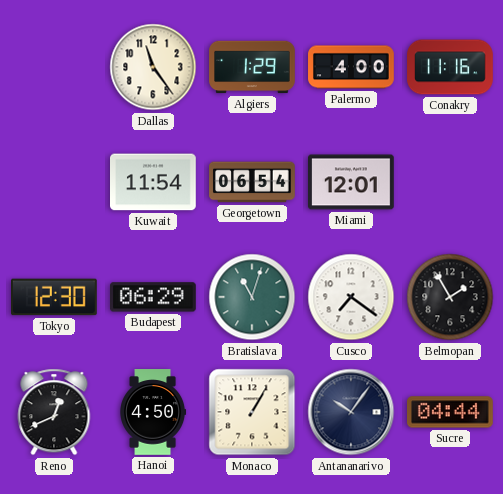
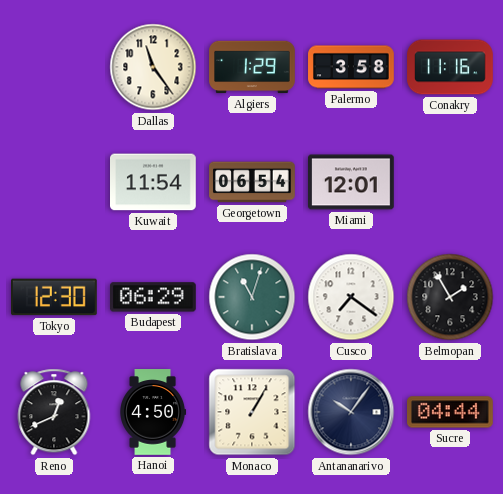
Palermo: 4:00 -> 3:58
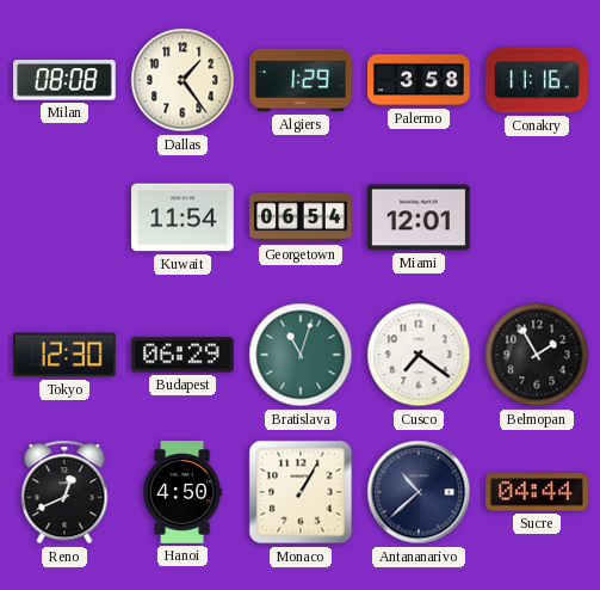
Milan: none -> 08:08
Dallas: 11:24 -> 1:24
Antananarivo: 10:06 -> 10:38
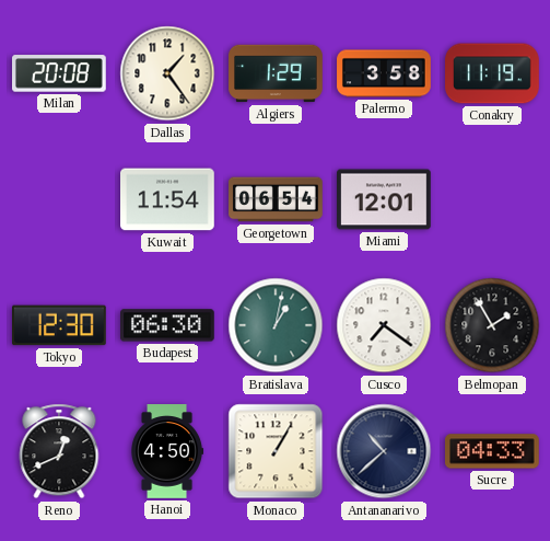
Milan: 08:08 -> 20:08
Conakry: 11:16 -> 11:19
Budapest: 06:29 -> 06:30
Bratislava: 11:03 -> 1:02
Sucre: 04:44 -> 04:33
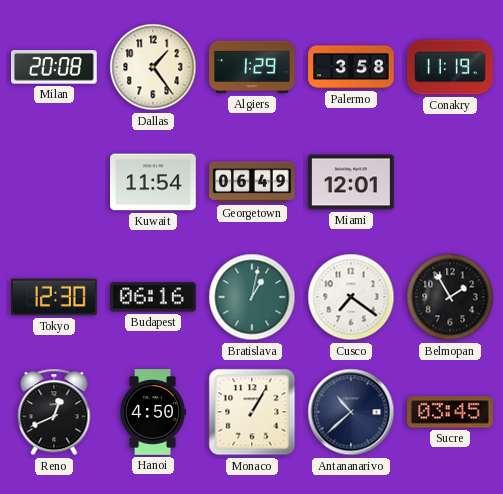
Georgetown: 06:54 -> 06:49
Budapest: 06:30 -> 06:16
Sucre: 04:33 -> 03:45
